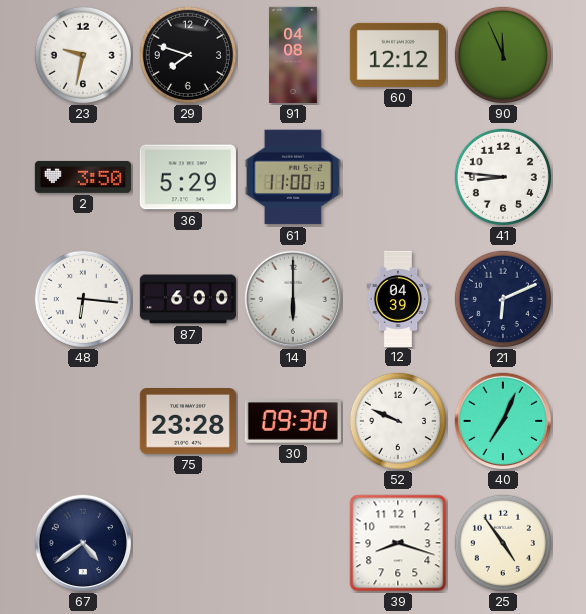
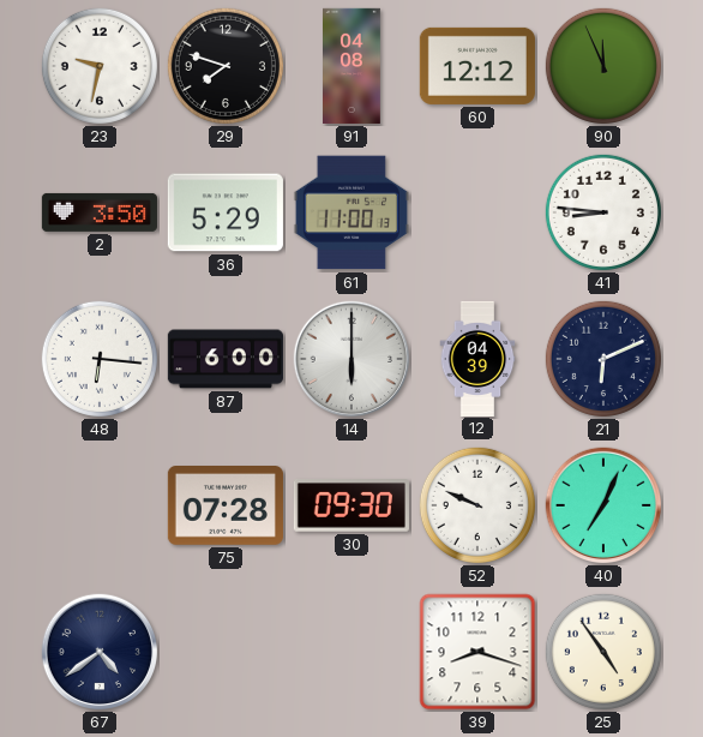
75: 23:28 -> 07:28
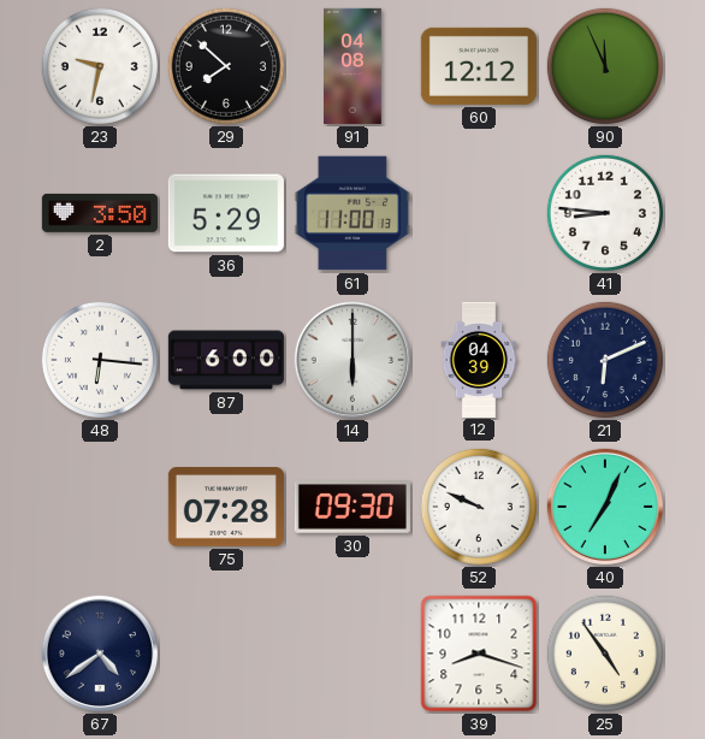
29: 7:48 -> 7:52
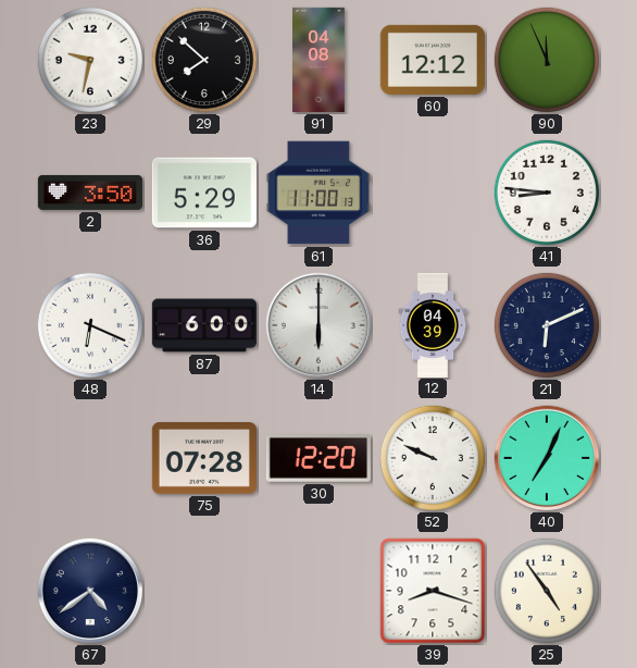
48: 6:16 -> 6:19
30: 09:30 -> 12:20
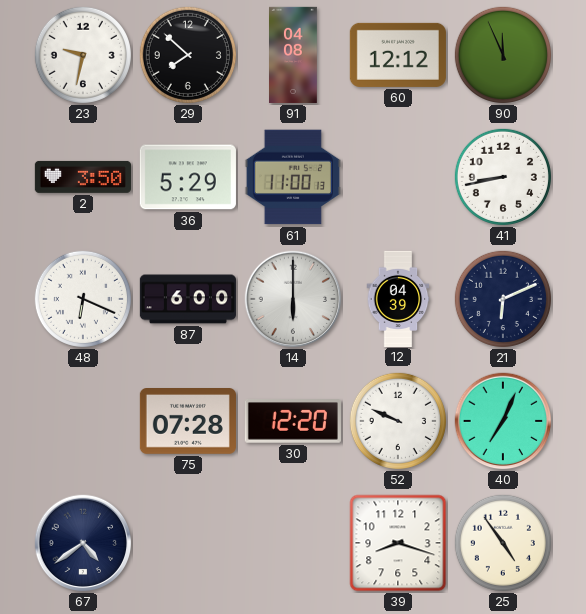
41: 8:46 -> 8:43
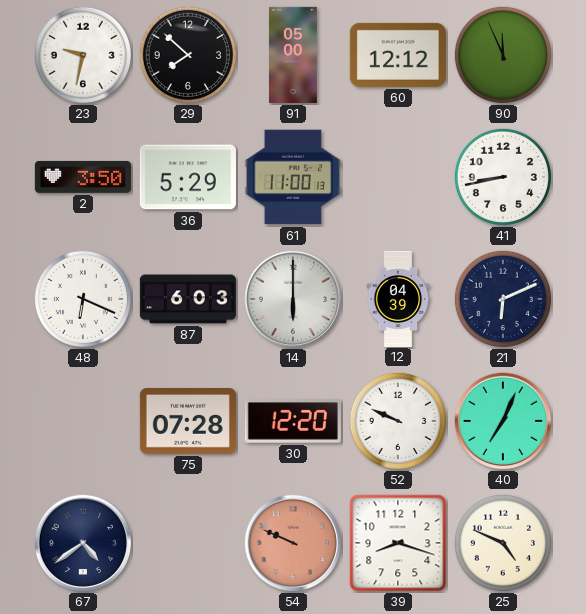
91: 04:08 -> 05:00
87: 6:00 -> 6:03
54: none -> 9:49
25: 4:54 -> 4:49
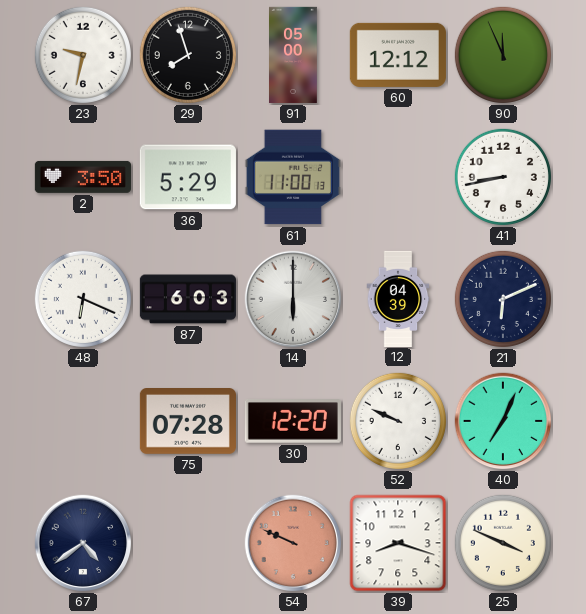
29: 7:52 -> 7:57
25: 4:49 -> 3:49
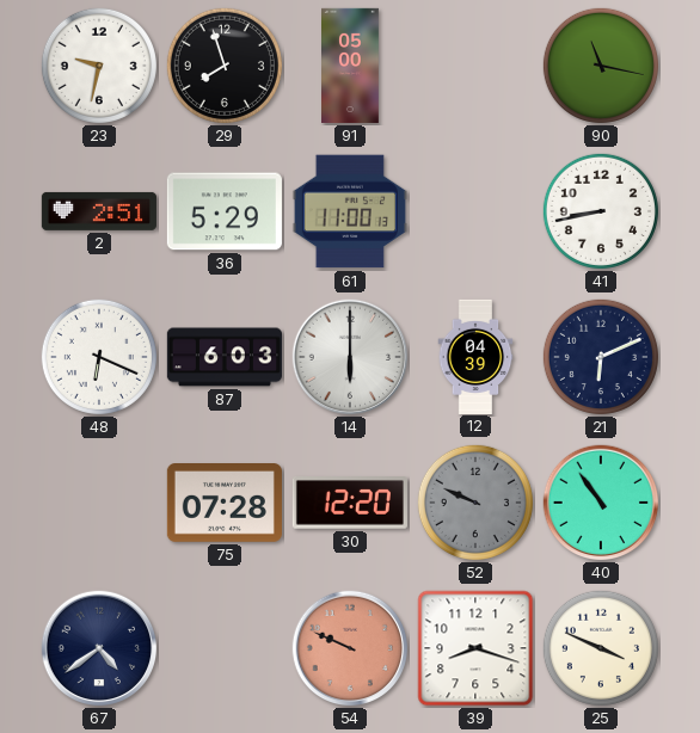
60: 12:12 -> none
90: 11:56 -> 11:17
2: 3:50 -> 2:51
52 dial: white -> grey
40: 7:04 -> 10:54
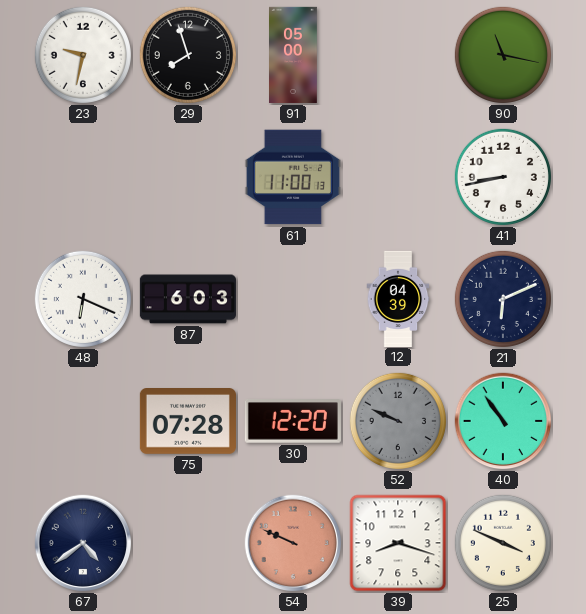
2: 2:51 -> none
36: 5:29 -> none
14: 6:00 -> none
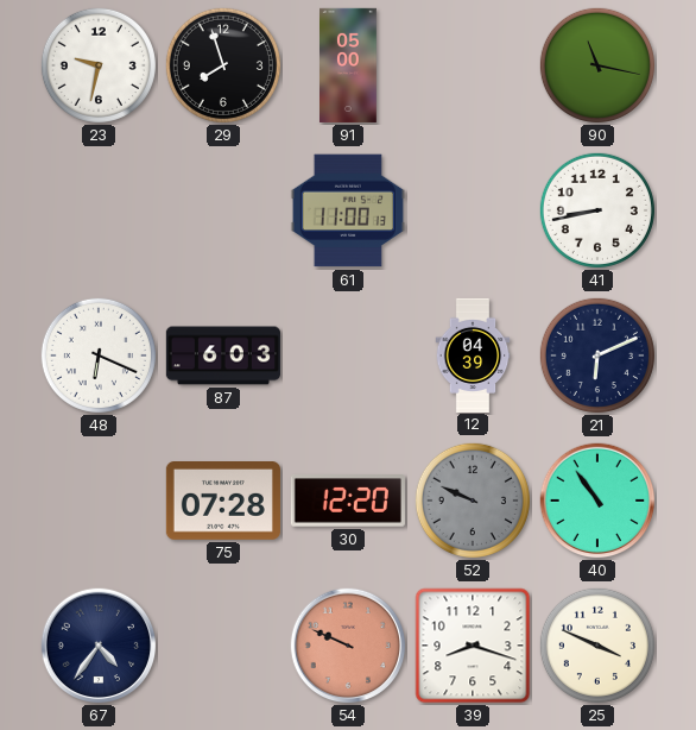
67: 4:39 -> 4:36
